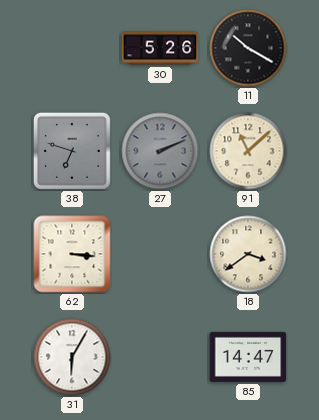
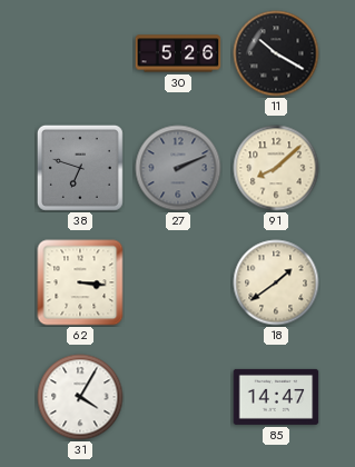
91: 11:08 -> 8:08
18: 3:39 -> 1:39
31: 6:05 -> 4:05
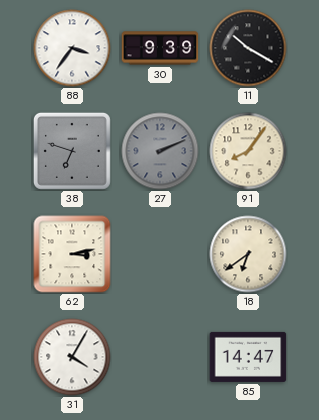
88: none -> 3:36
30: 5:26 -> 9:39
91: 8:08 -> 8:06
62: 3:16 -> 3:13
18: 1:39 -> 6:39
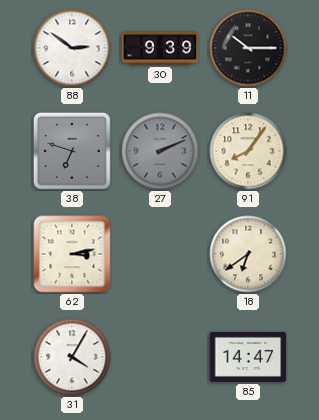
88: 3:36 -> 2:51
11: 10:20 -> 10:15
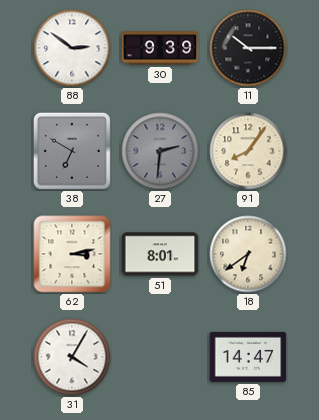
38: 6:48 -> 6:50
27: 2:11 -> 2:31
51: none -> 8:01
